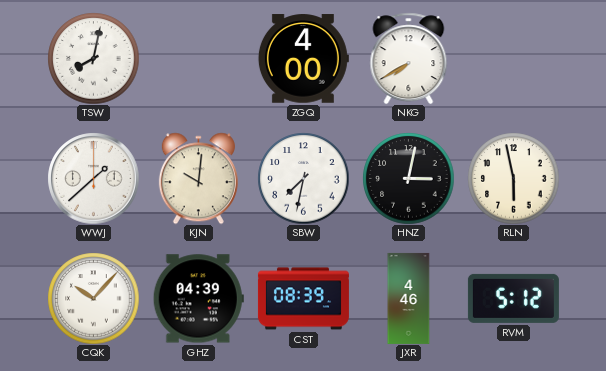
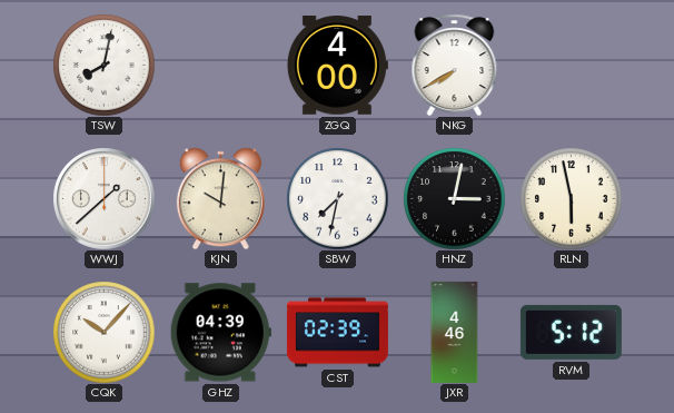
CST: 08:39 -> 02:39
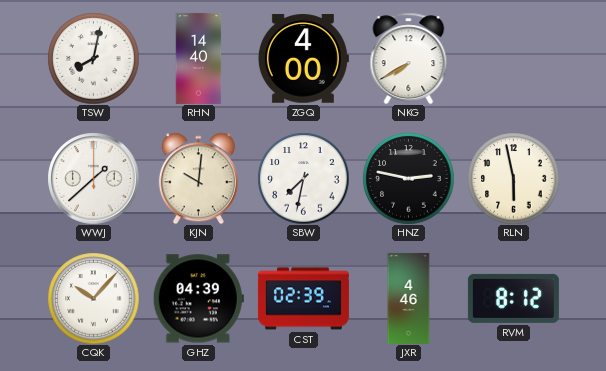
RHN: none -> 14:40
HNZ: 3:02 -> 2:47
RVM: 5:12 -> 8:12
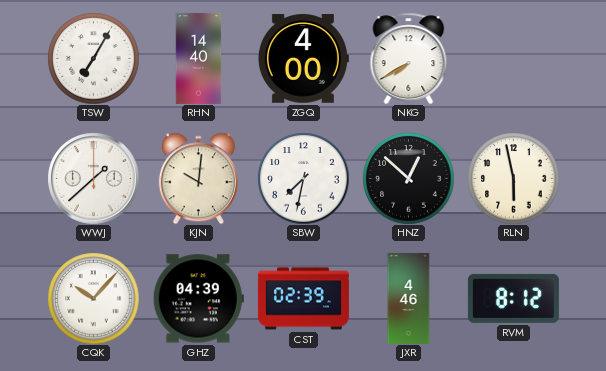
TSW: 8:02 -> 7:05
HNZ: 2:47 -> 12:52
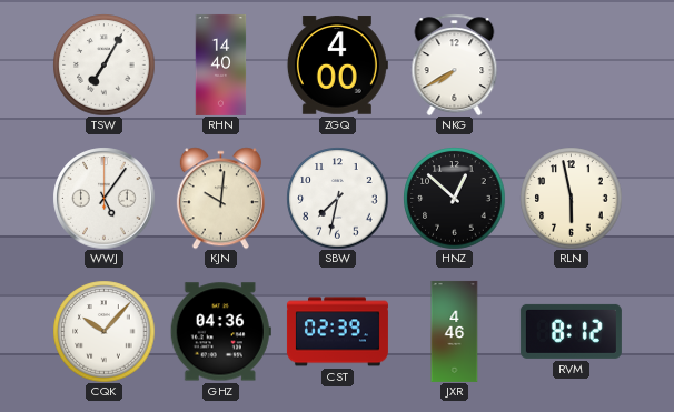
WWJ: 1:38 -> 5:06
GHZ: 04:39 -> 04:36
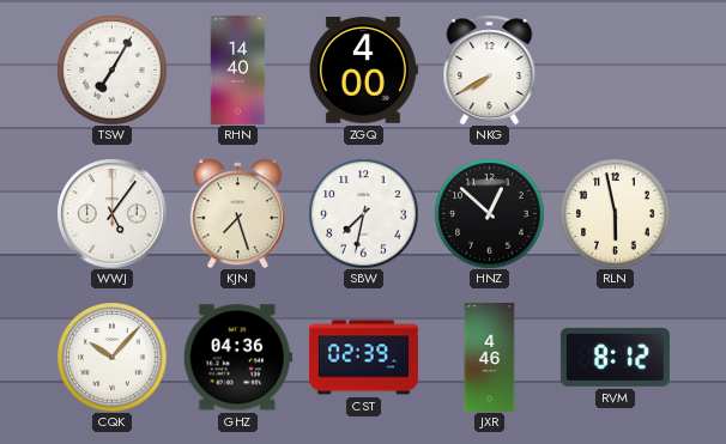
KJN: 10:01 -> 7:27
